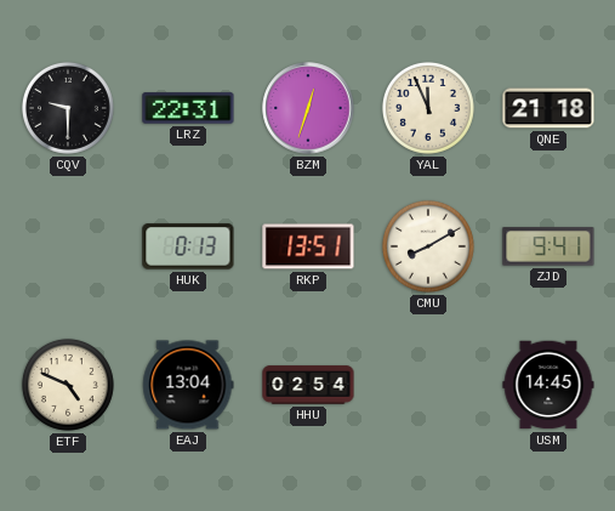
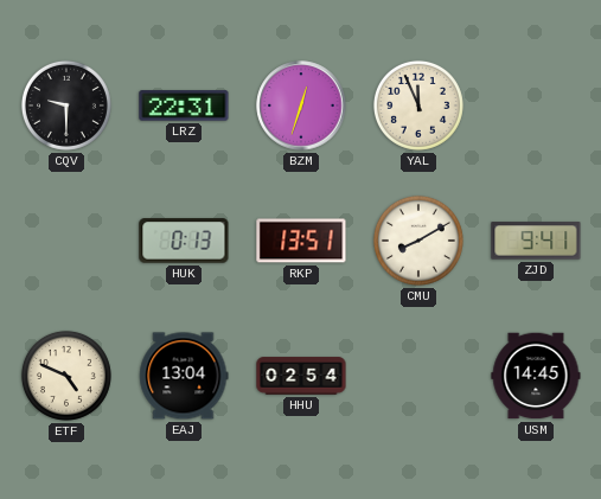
QNE: 21:18 -> none
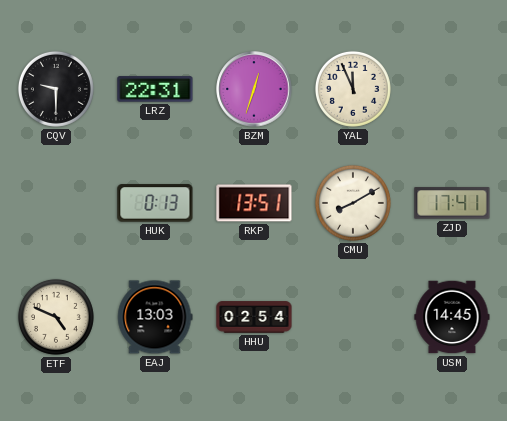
ZJD: 9:41 -> 17:41
EAJ: 13:04 -> 13:03
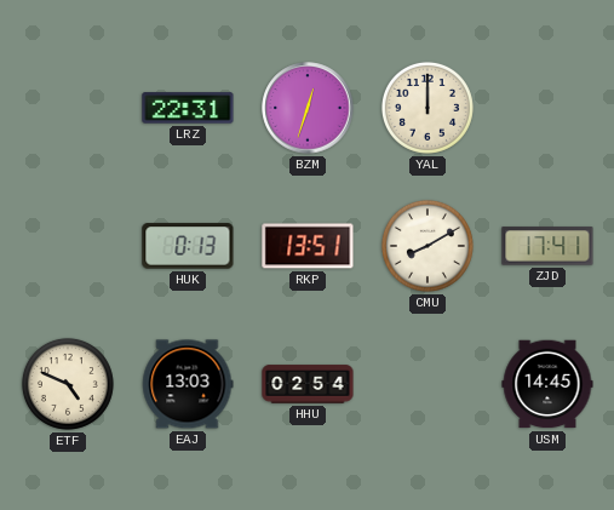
CQV: 9:30 -> none
YAL: 11:56 -> 12:00
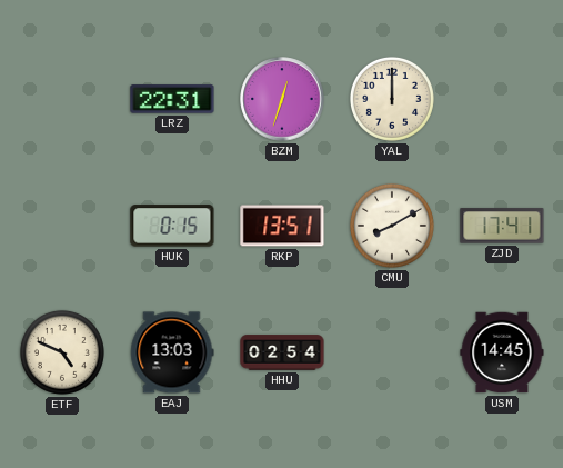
HUK: 0:13 -> 0:15
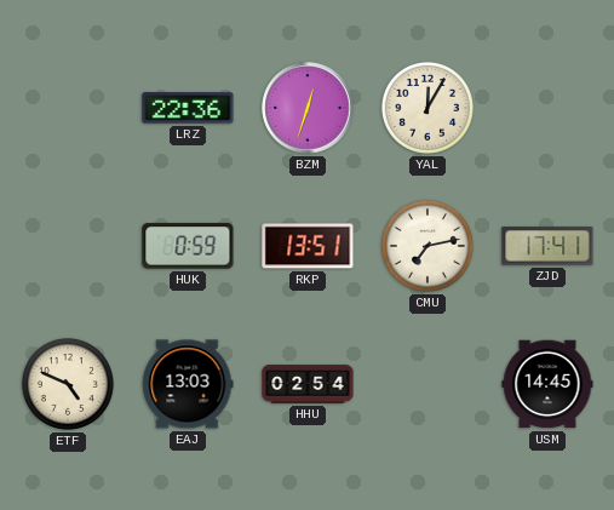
LRZ: 22:31 -> 22:36
YAL: 12:00 -> 12:05
HUK: 0:15 -> 0:59
CMU: 8:10 -> 7:13
